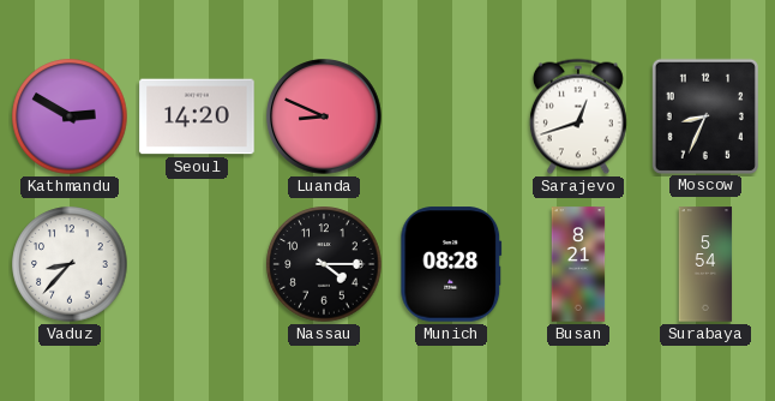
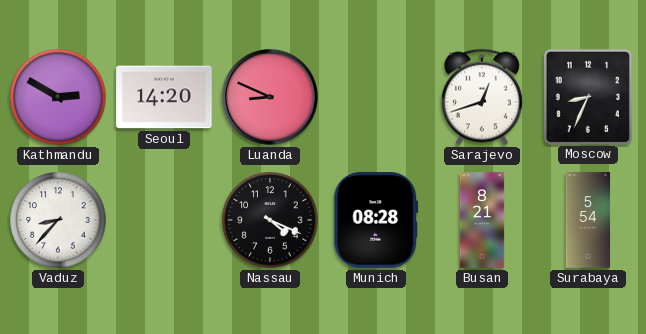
Nassau: 4:15 -> 4:19
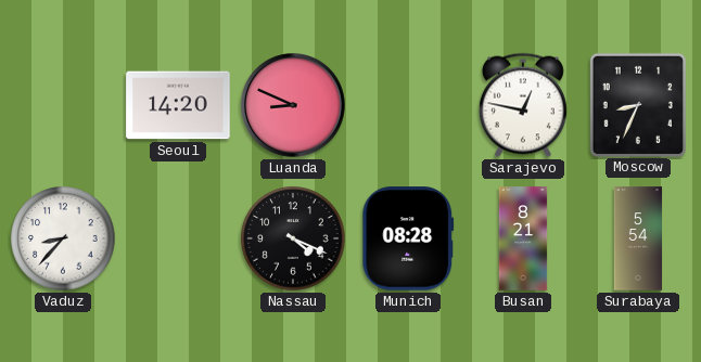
Kathmandu: 2:50 -> none
Sarajevo: 12:42 -> 12:47
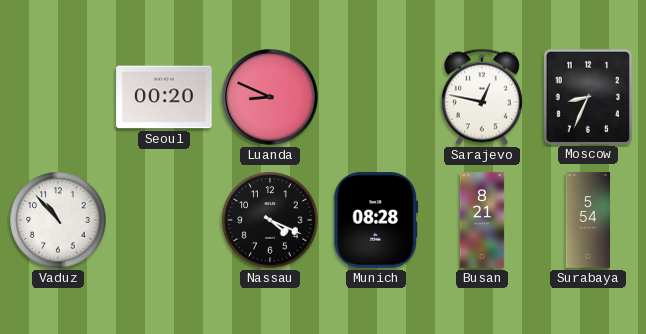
Seoul: 14:20 -> 00:20
Vaduz: 8:37 -> 10:53
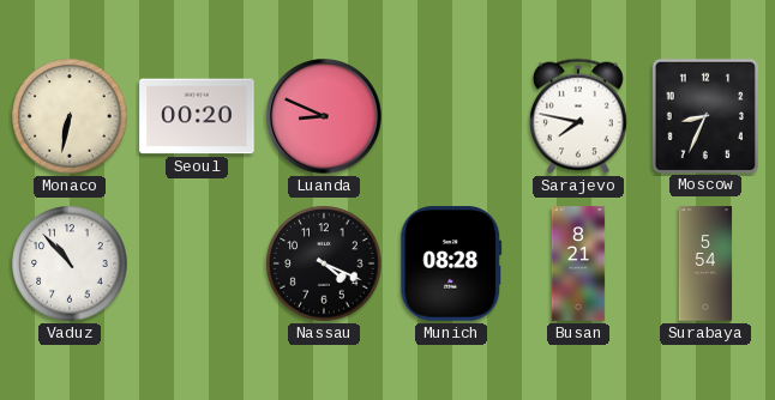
Monaco: none -> 6:32
Sarajevo: 12:47 -> 7:47
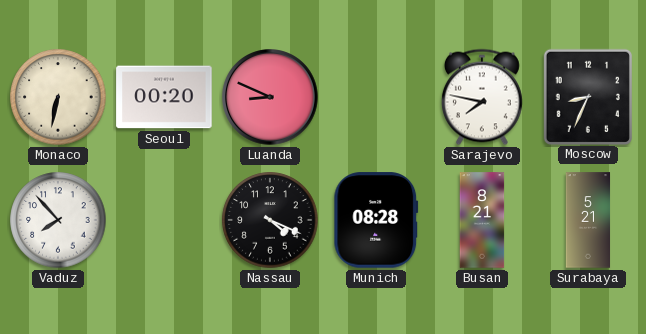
Vaduz: 10:53 -> 7:53
Surabaya: 5:54 -> 5:21
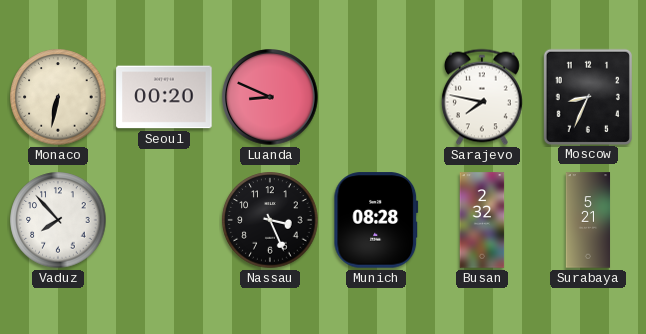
Nassau: 4:19 -> 3:26
Busan: 8:21 -> 2:32
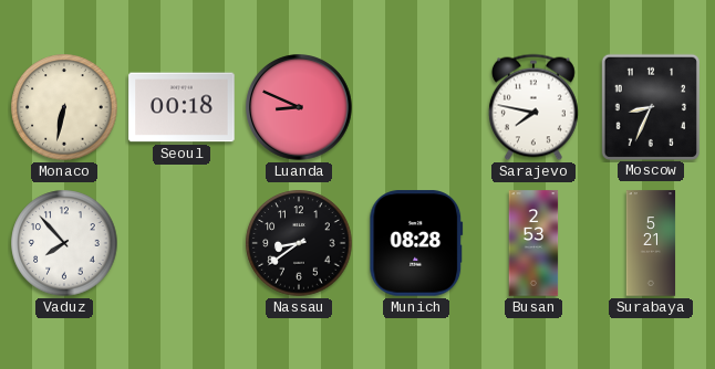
Seoul: 00:20 -> 00:18
Nassau: 3:26 -> 8:39
Busan: 2:32 -> 2:53
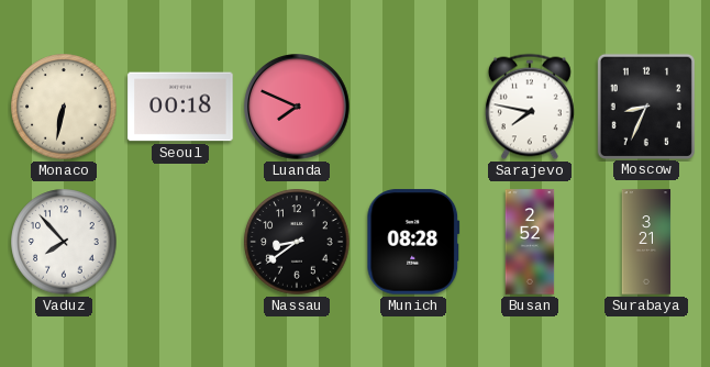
Luanda: 8:49 -> 7:49
Busan: 2:53 -> 2:52
Surabaya: 5:21 -> 3:21
